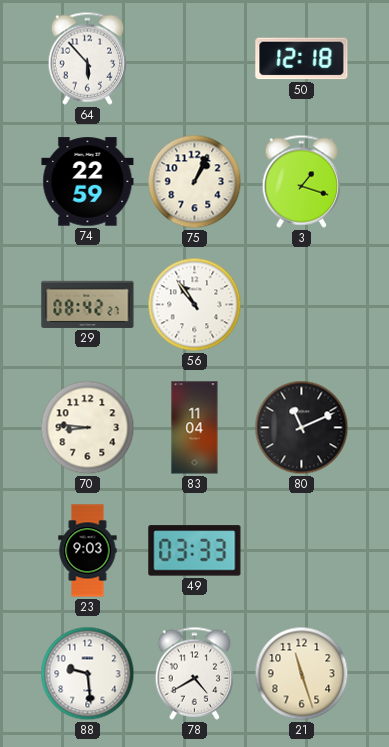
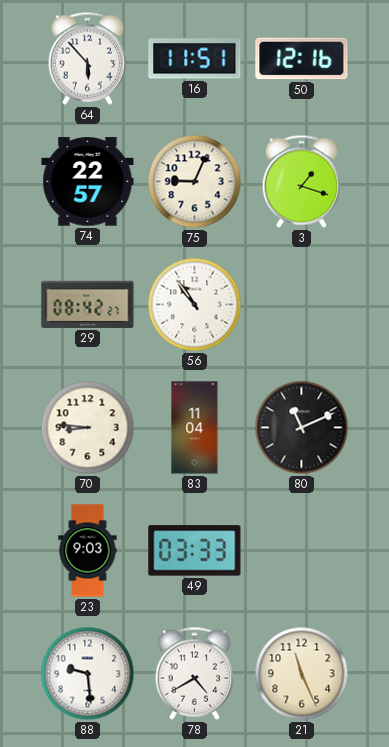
16: none -> 11:51
50: 12:18 -> 12:16
74: 22:59 -> 22:57
75: 1:04 -> 9:04
21: 11:27 -> 11:26
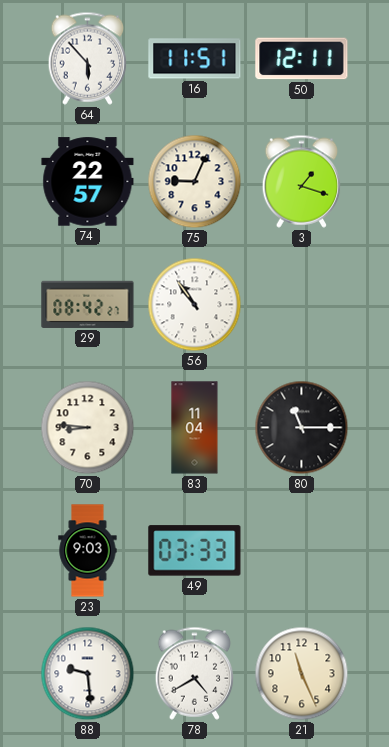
50: 12:16 -> 12:11
80: 11:11 -> 11:15
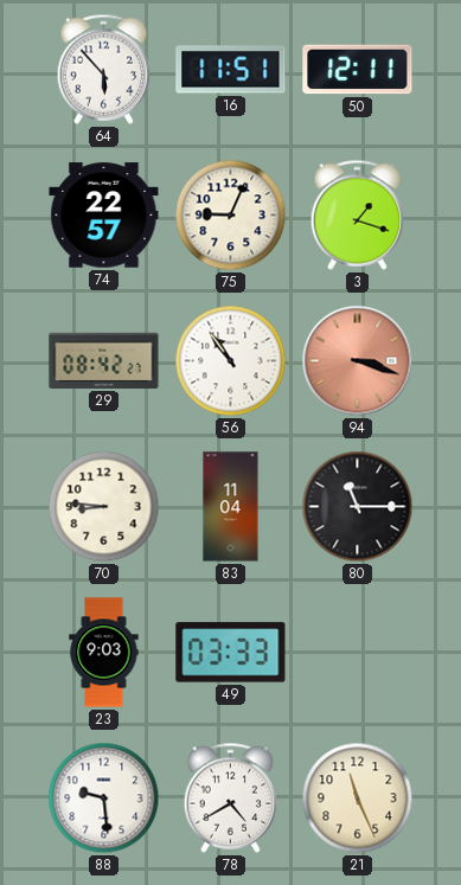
94: none -> 3:18
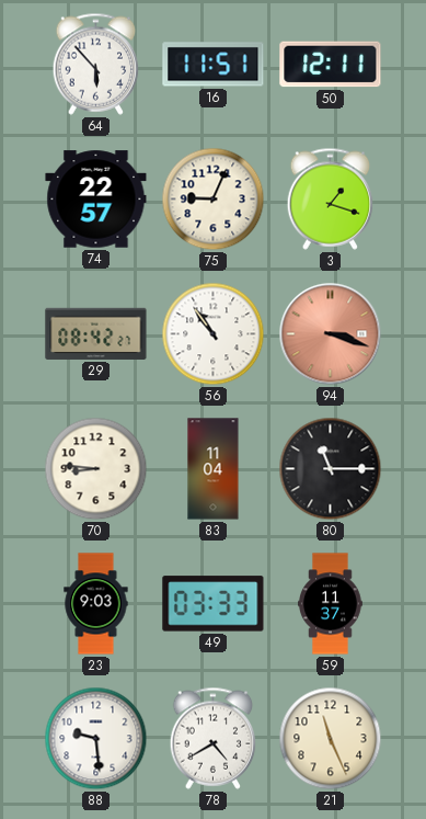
59: none -> 11:37
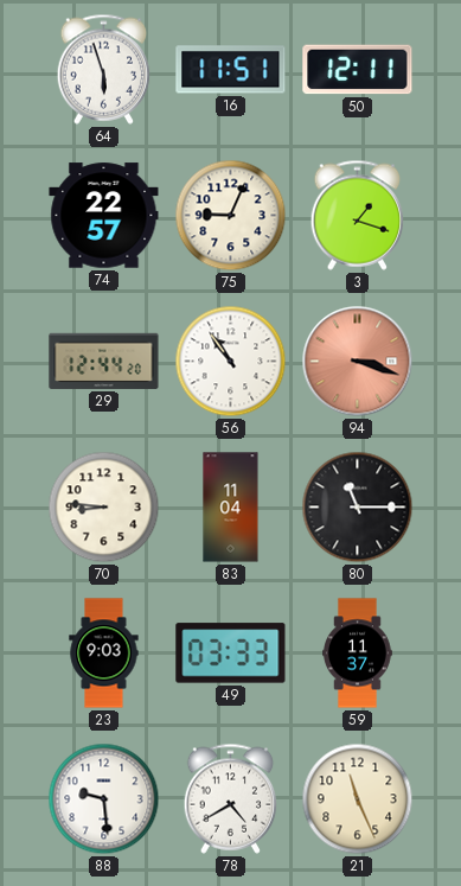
64: 5:53 -> 5:57
29: 08:42 -> 12:44
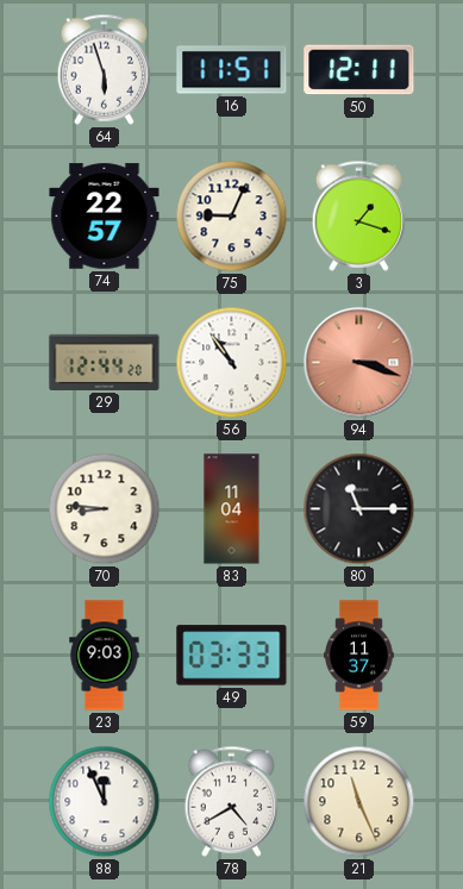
88: 9:29 -> 11:56
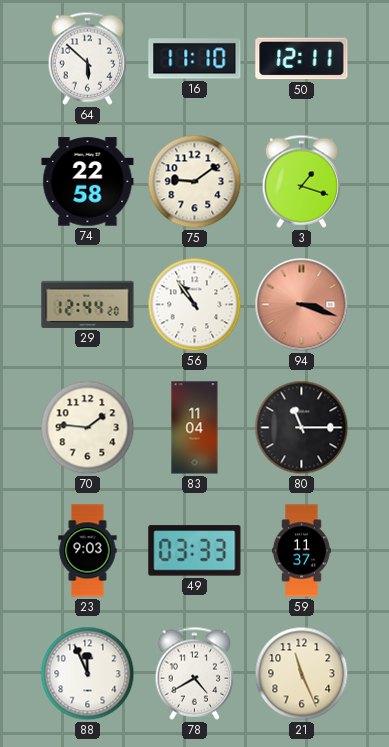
64: 5:57 -> 5:52
16: 11:51 -> 11:10
74: 22:57 -> 22:58
75: 9:04 -> 9:09
70: 8:46 -> 1:46
